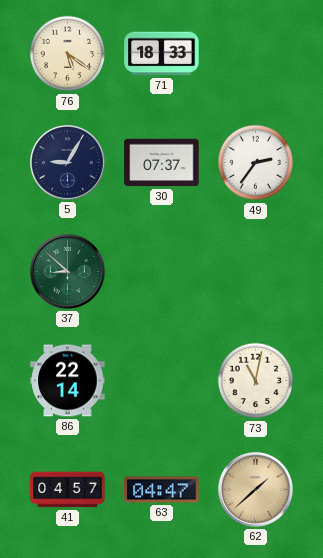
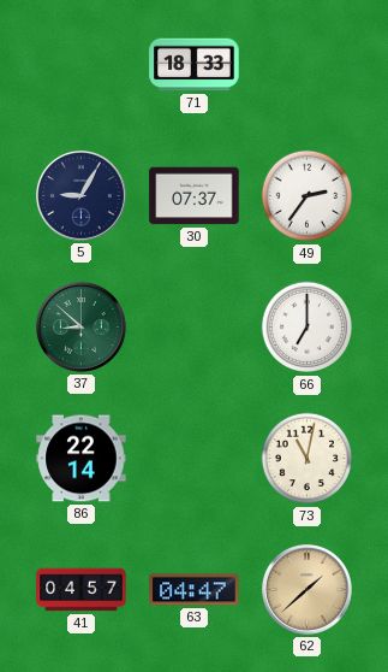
76: 5:21 -> none
66: none -> 7:00
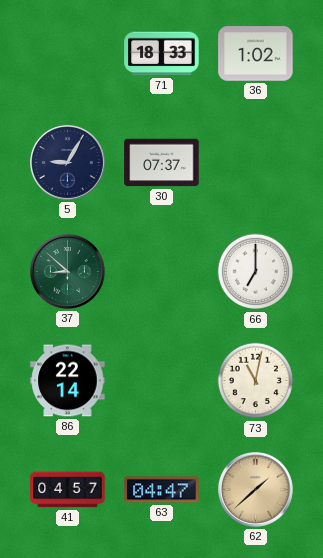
36: none -> 1:02
49: 2:36 -> none
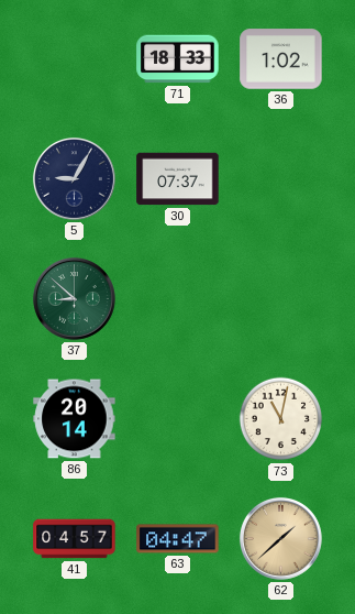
66: 7:00 -> none
86: 22:14 -> 20:14
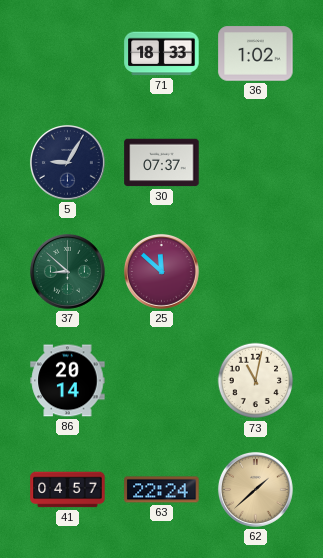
25: none -> 11:52
63: 04:47 -> 22:24
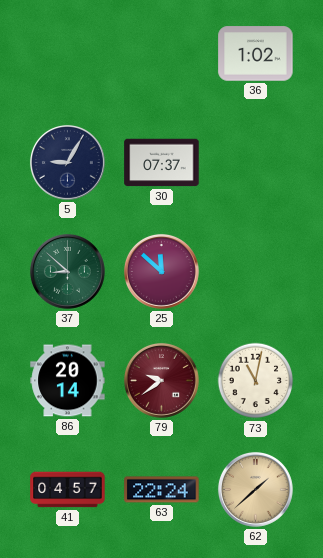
71: 18:33 -> none
79: none -> 9:39
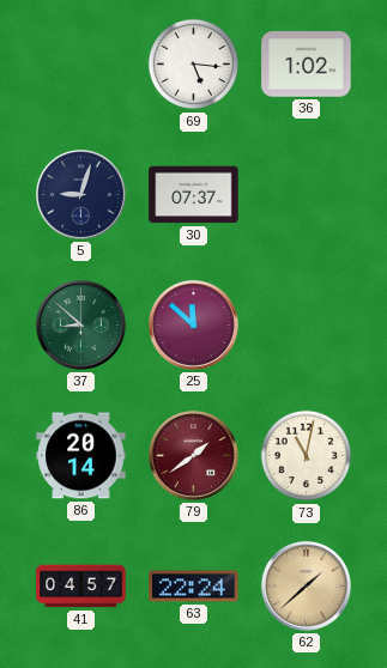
69: none -> 5:16
5: 9:05 -> 9:03
79: 9:39 -> 1:39
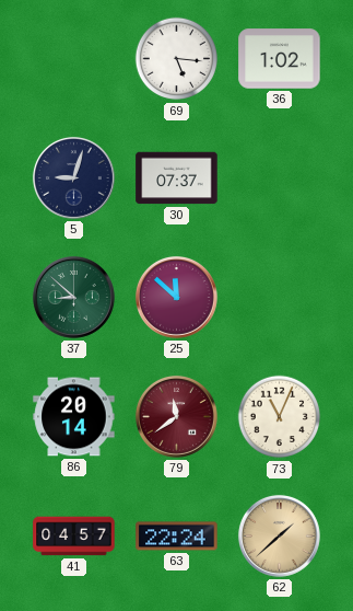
79: 1:39 -> 11:39
73: 11:02 -> 11:04
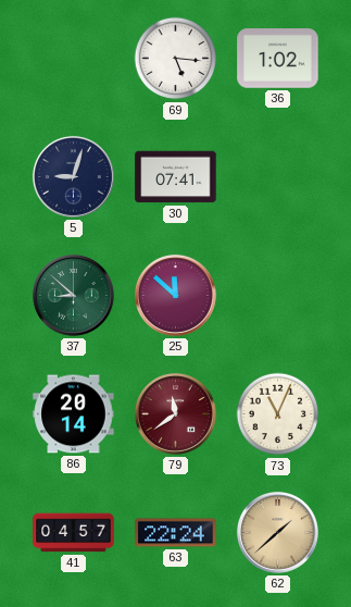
30: 07:37 -> 07:41
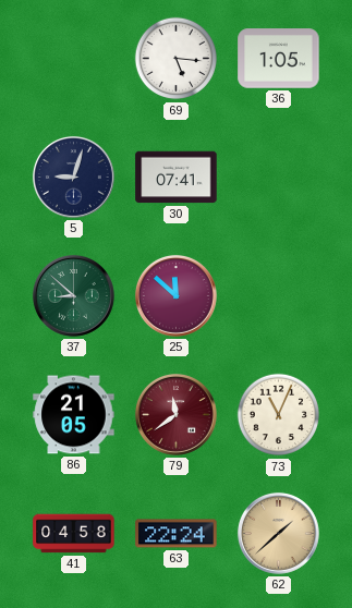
36: 1:02 -> 1:05
86: 20:14 -> 21:05
41: 04:57 -> 04:58
